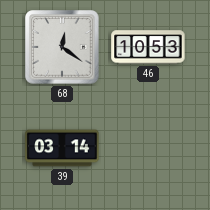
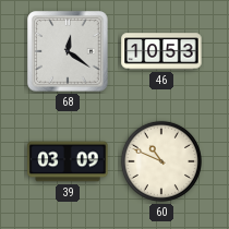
39: 03:14 -> 03:09
60: none -> 10:49
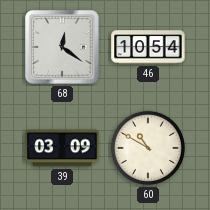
46: 10:53 -> 10:54
60: 10:49 -> 10:50
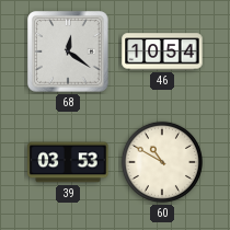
39: 03:09 -> 03:53
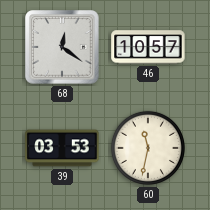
46: 10:54 -> 10:57
60: 10:50 -> 11:32
